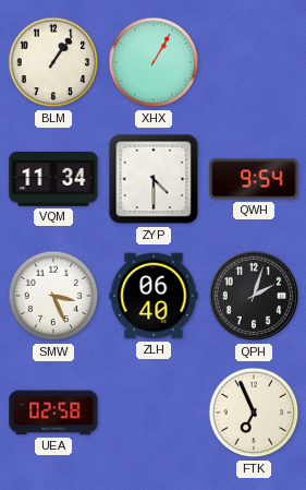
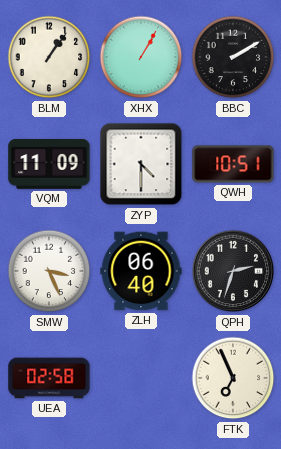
BBC: none -> 2:10
VQM: 11:34 -> 11:09
QWH: 9:54 -> 10:51
QPH: 2:03 -> 2:33
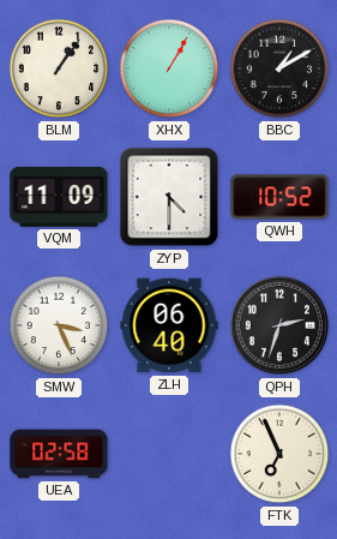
BBC: 2:10 -> 1:10
QWH: 10:51 -> 10:52
